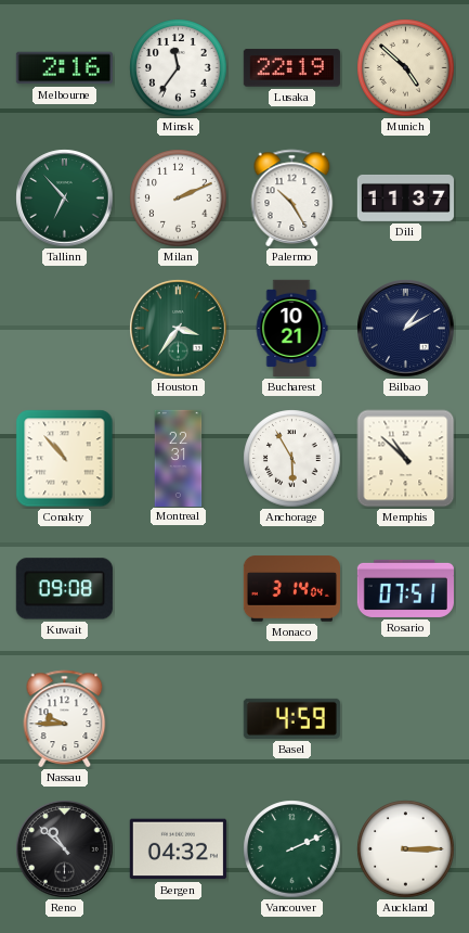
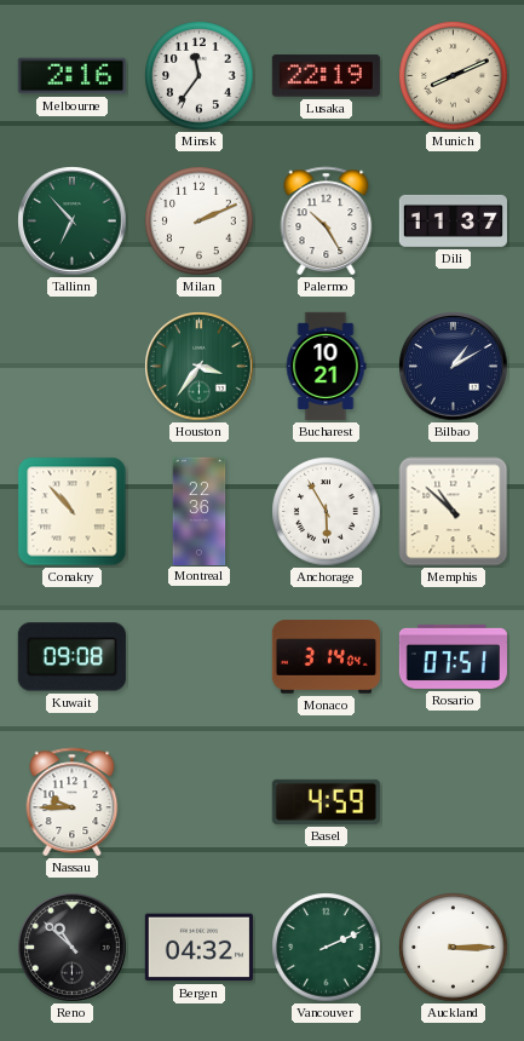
Munich: 4:52 -> 8:11
Montreal: 22:31 -> 22:36
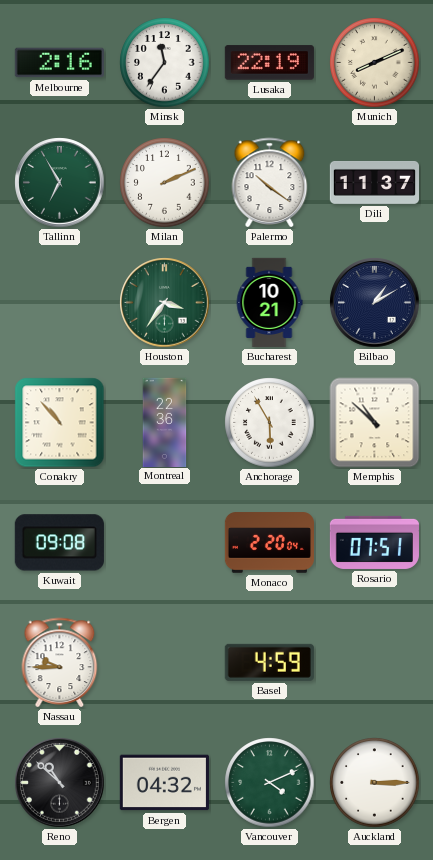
Tallinn: 6:53 -> 6:55
Palermo: 10:25 -> 10:21
Monaco: 3:14 -> 2:20
Vancouver: 2:11 -> 4:11
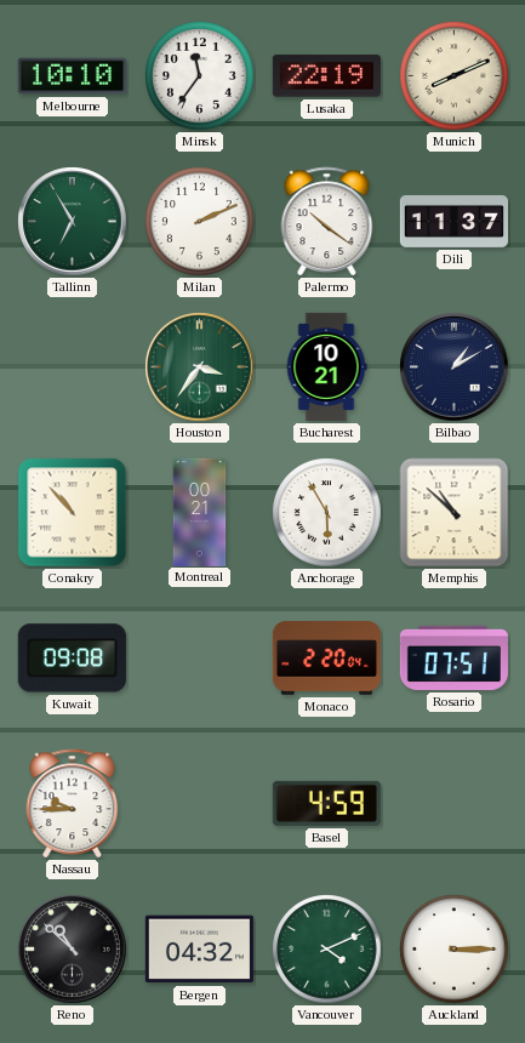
Melbourne: 2:16 -> 10:10
Montreal: 22:36 -> 00:21
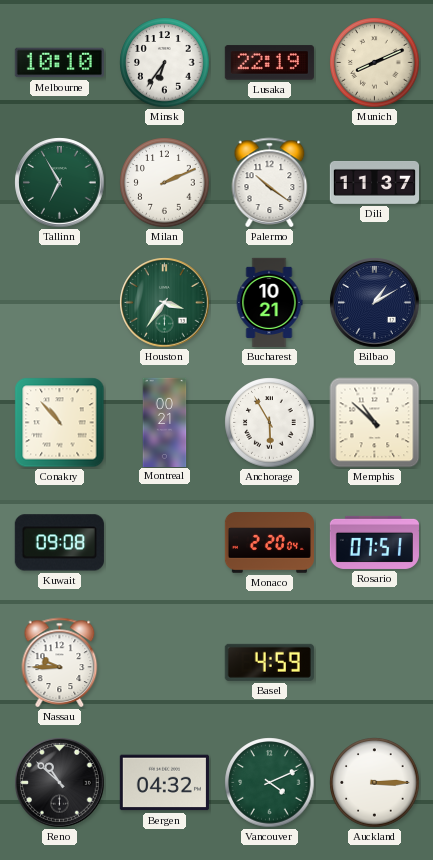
Minsk: 11:36 -> 6:36
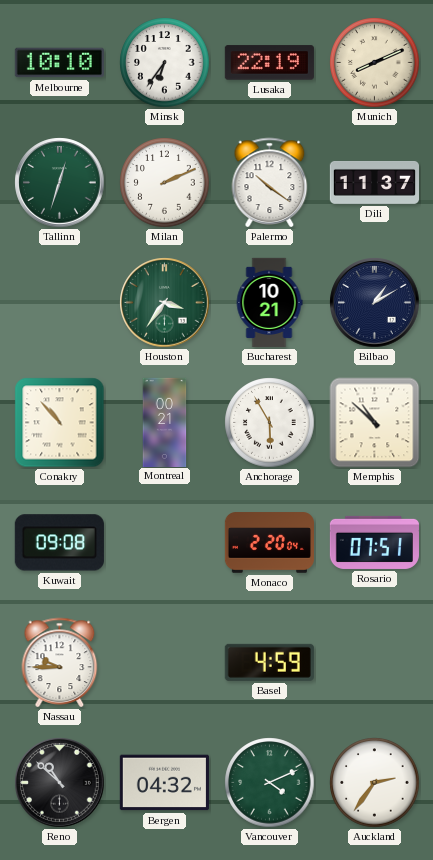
Tallinn: 6:55 -> 12:33
Auckland: 3:15 -> 2:36
